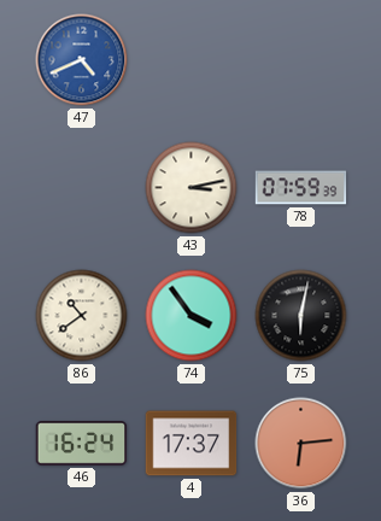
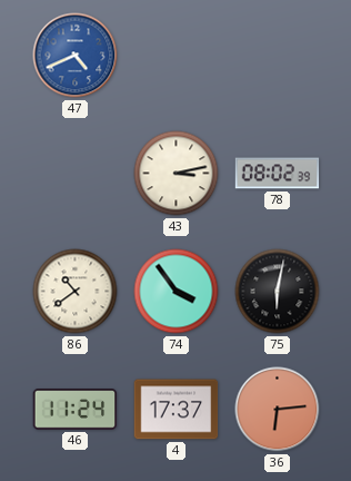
78: 07:59 -> 08:02
46: 16:24 -> 11:24
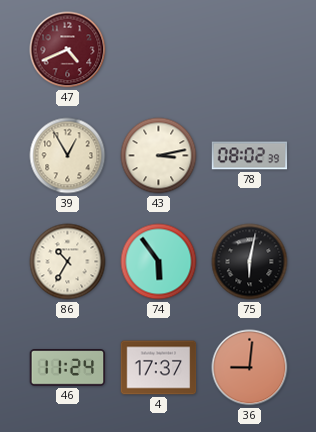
47 dial: blue -> burgundy
39: none -> 12:55
86: 10:39 -> 10:35
74: 3:54 -> 5:54
36: 6:14 -> 9:01
